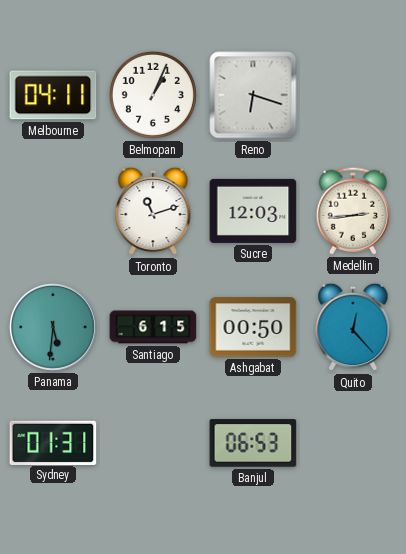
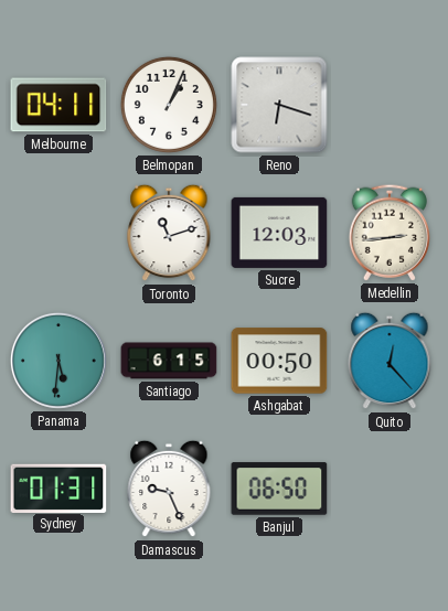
Damascus: none -> 9:26
Banjul: 06:53 -> 06:50
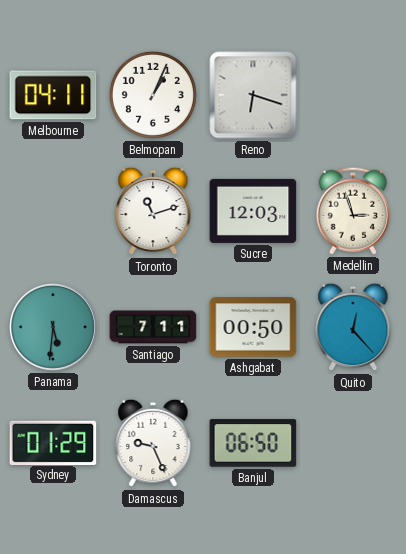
Medellin: 2:44 -> 2:57
Santiago: 6:15 -> 7:11
Sydney: 01:31 -> 01:29
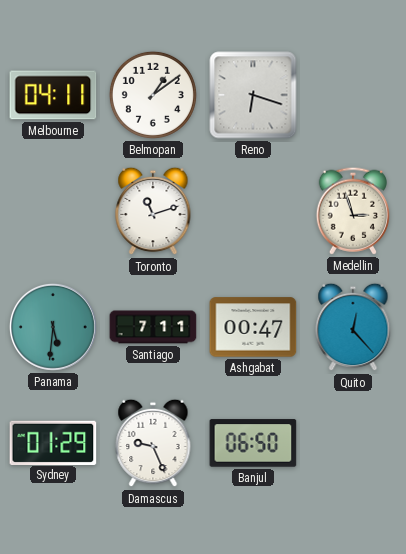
Belmopan: 1:04 -> 1:09
Sucre: 12:03 -> none
Ashgabat: 00:50 -> 00:47
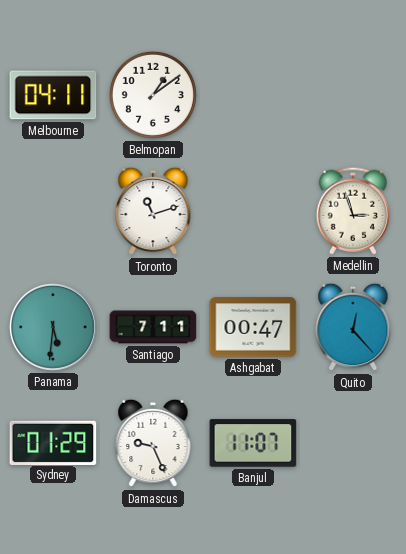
Reno: 6:18 -> none
Banjul: 06:50 -> 11:07
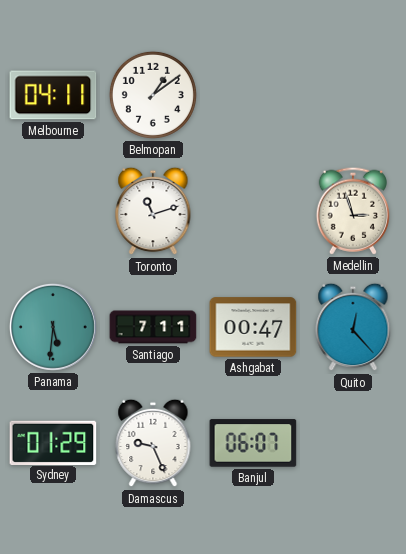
Banjul: 11:07 -> 06:07
